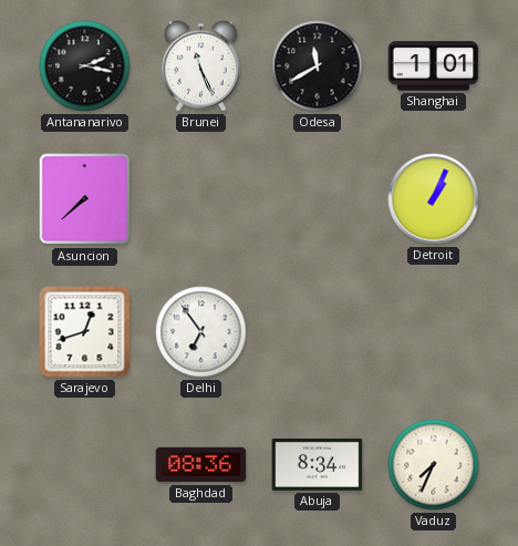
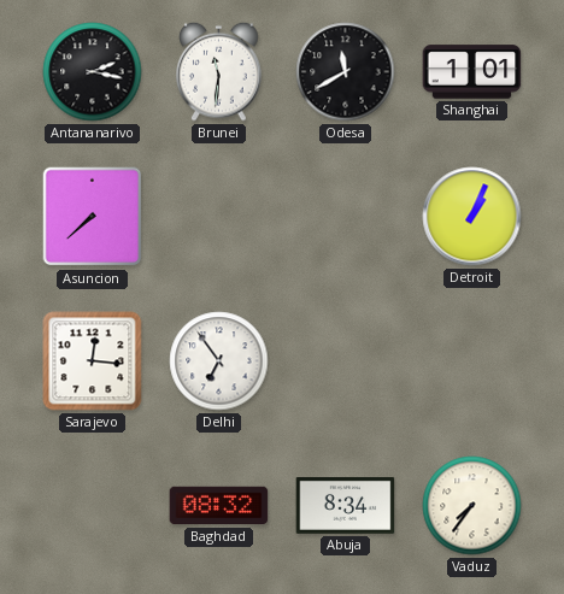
Brunei: 11:26 -> 11:31
Sarajevo: 12:42 -> 12:16
Baghdad: 08:36 -> 08:32
Vaduz: 7:34 -> 7:36
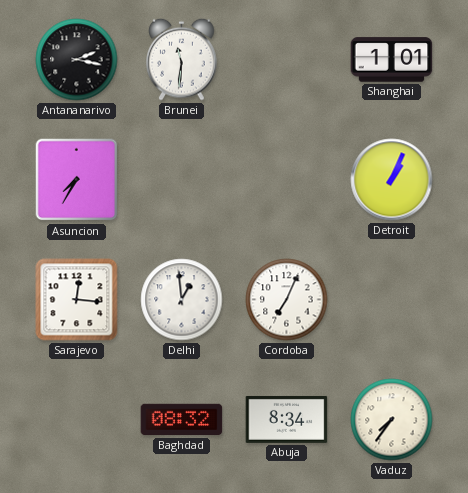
Odesa: 11:40 -> none
Asuncion: 7:38 -> 7:35
Delhi: 6:54 -> 12:59
Cordoba: none -> 7:04
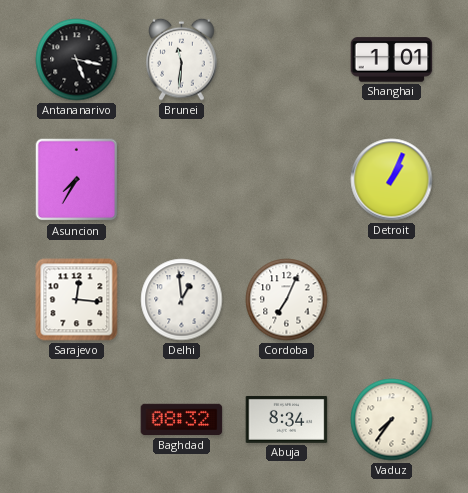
Antananarivo: 2:17 -> 5:17
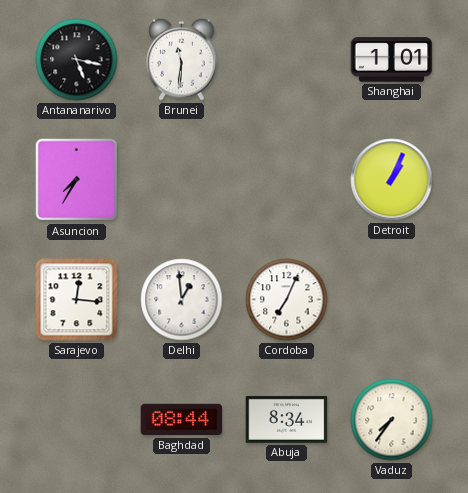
Baghdad: 08:32 -> 08:44
